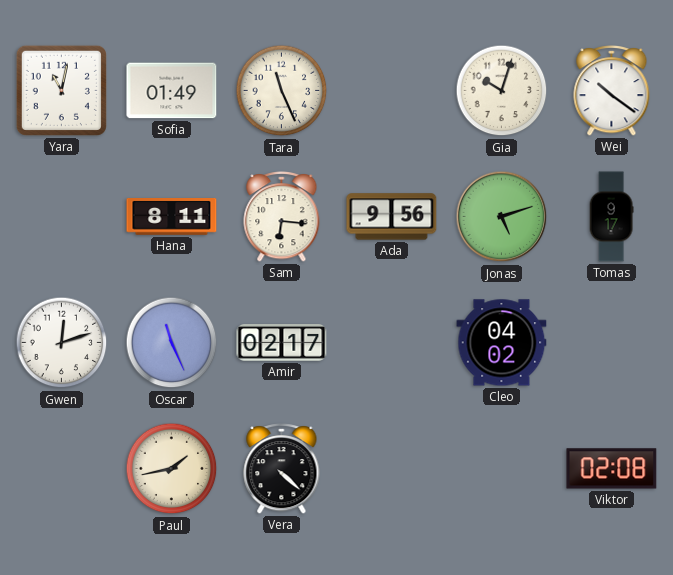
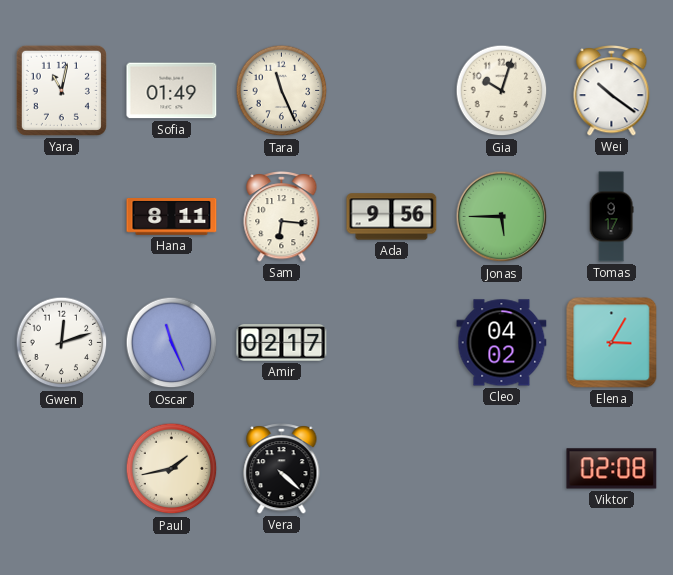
Jonas: 5:12 -> 5:45
Elena: none -> 3:05
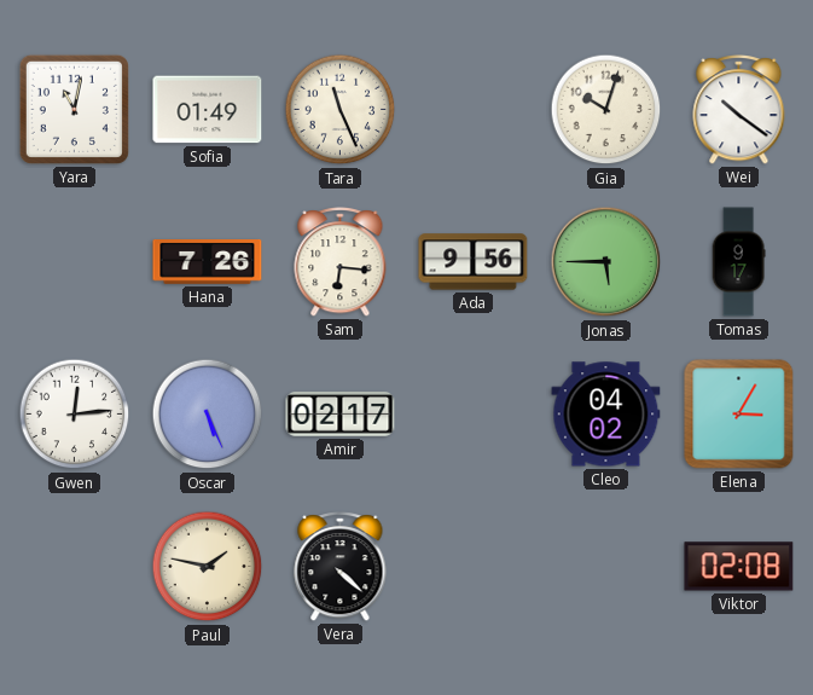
Hana: 8:11 -> 7:26
Gwen: 12:12 -> 12:14
Oscar: 11:26 -> 5:26
Paul: 1:43 -> 1:47
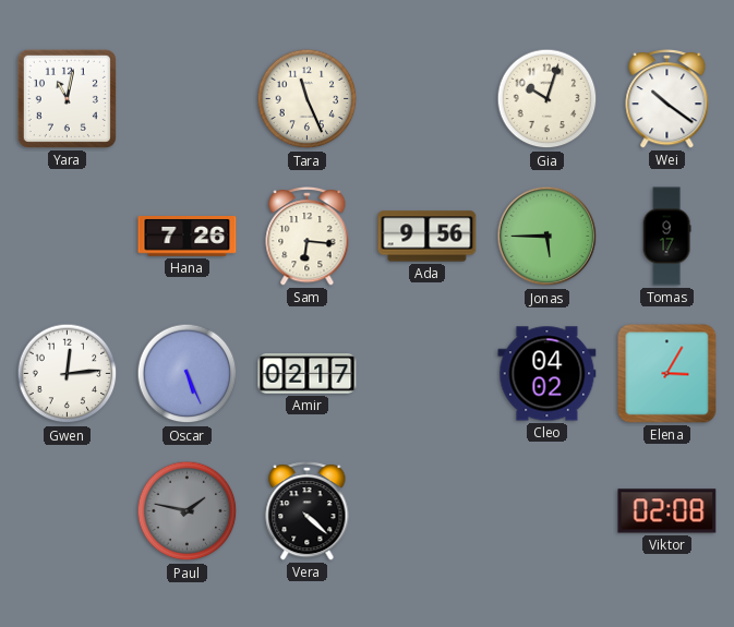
Sofia: 01:49 -> none
Paul dial: cream -> grey
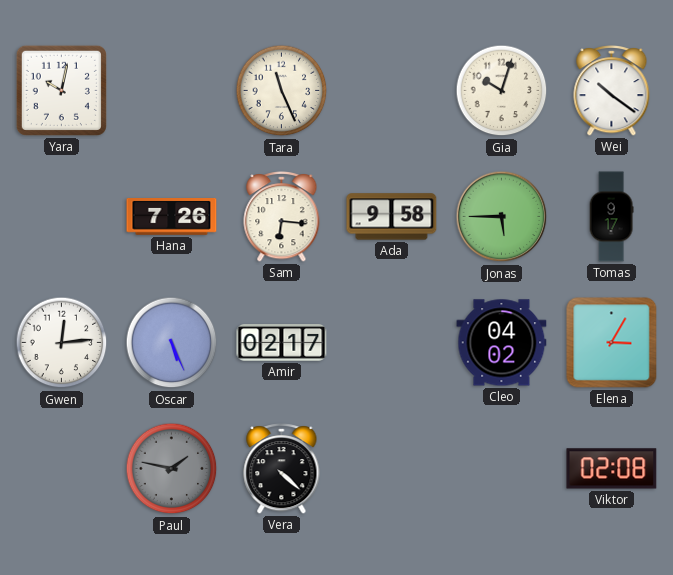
Yara: 11:02 -> 10:02
Ada: 9:56 -> 9:58
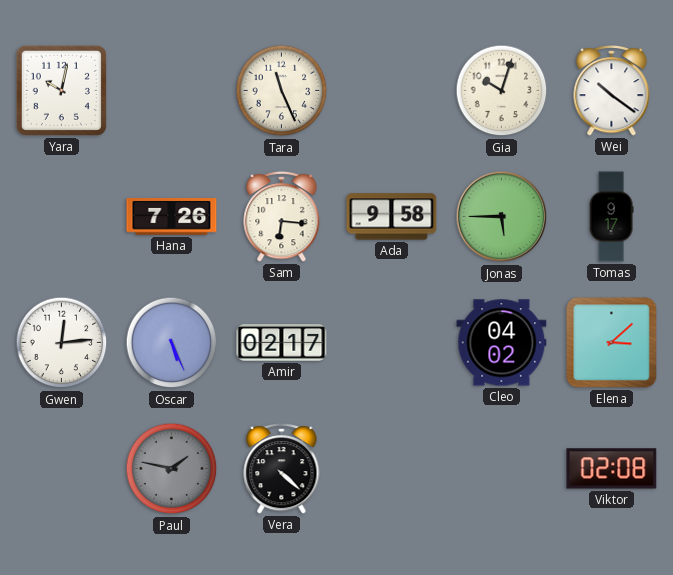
Elena: 3:05 -> 3:08
